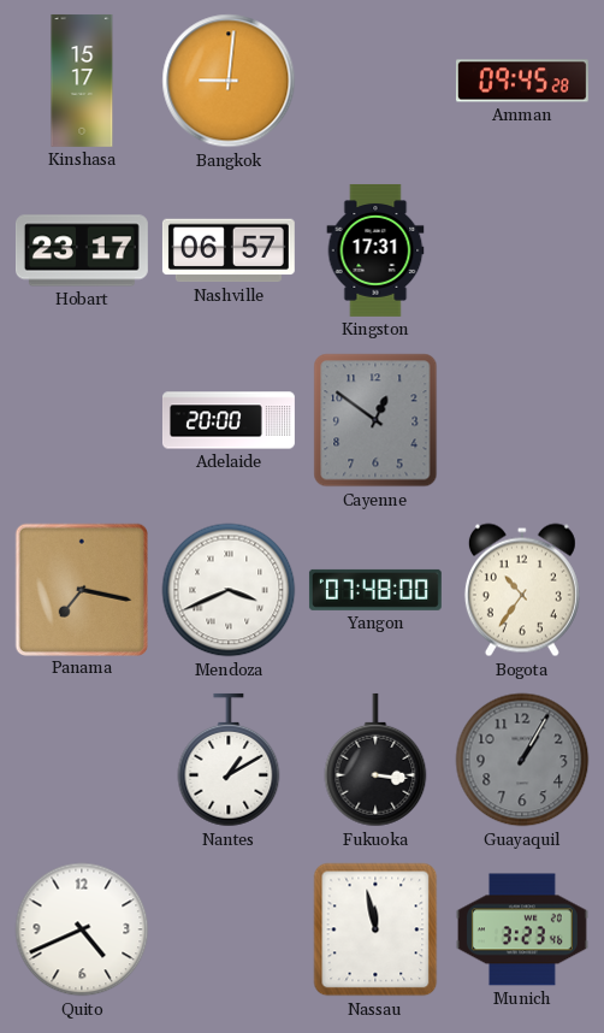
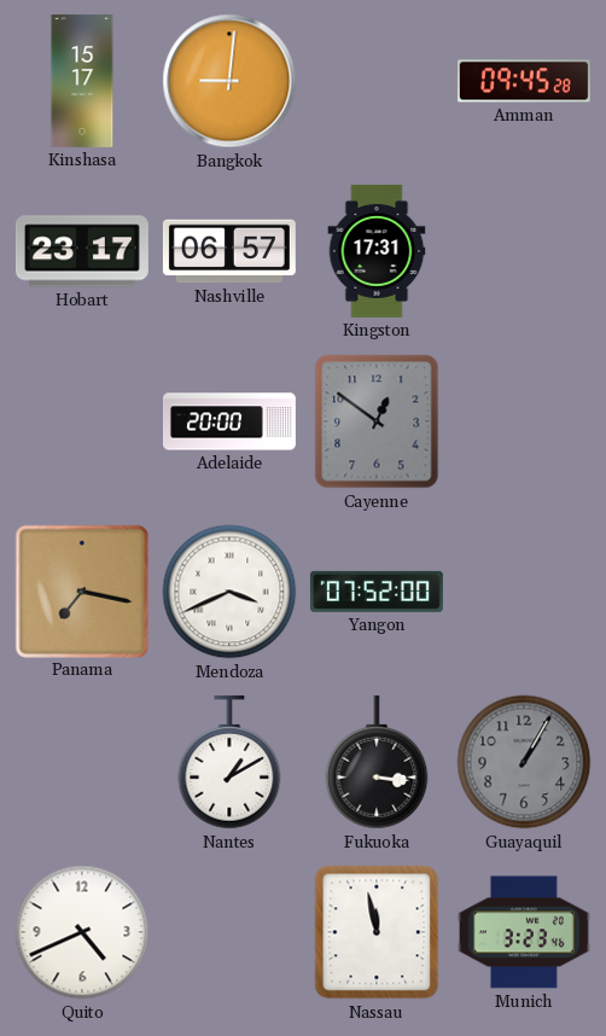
Yangon: 07:48 -> 07:52
Bogota: 10:36 -> none
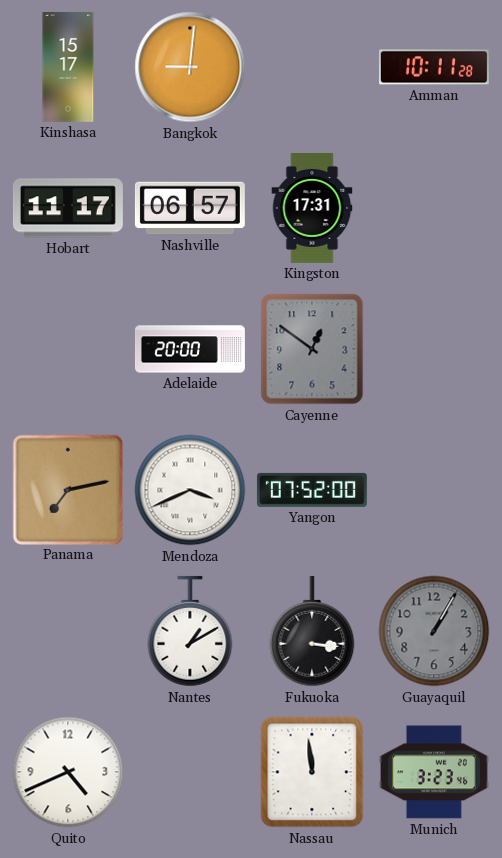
Amman: 09:45 -> 10:11
Hobart: 23:17 -> 11:17
Panama: 7:17 -> 7:13
Nassau: 11:58 -> 11:59
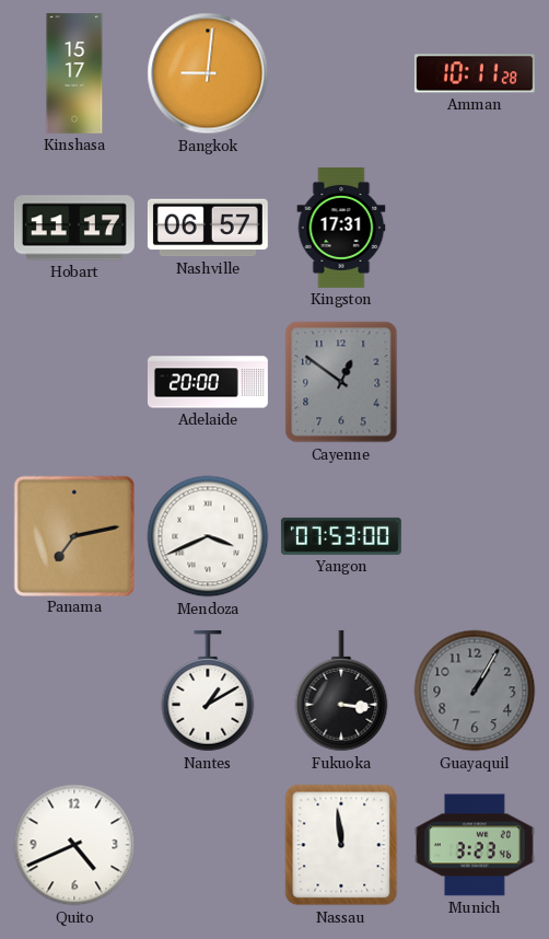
Yangon: 07:52 -> 07:53
